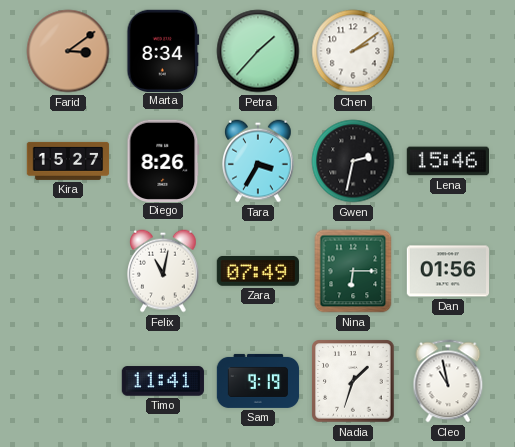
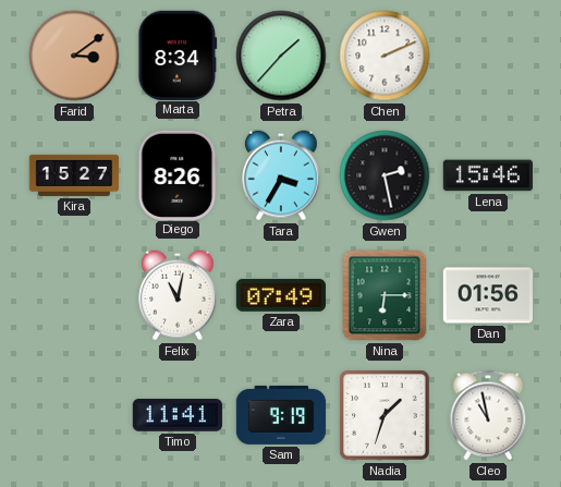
Chen: 2:09 -> 2:11
Gwen: 2:32 -> 2:28
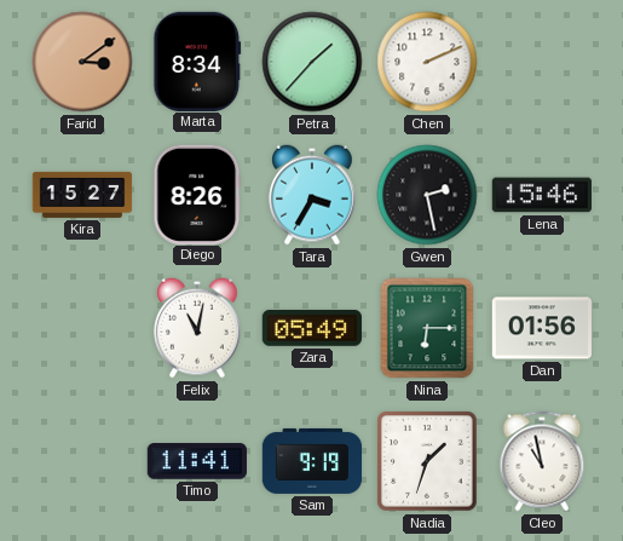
Zara: 07:49 -> 05:49
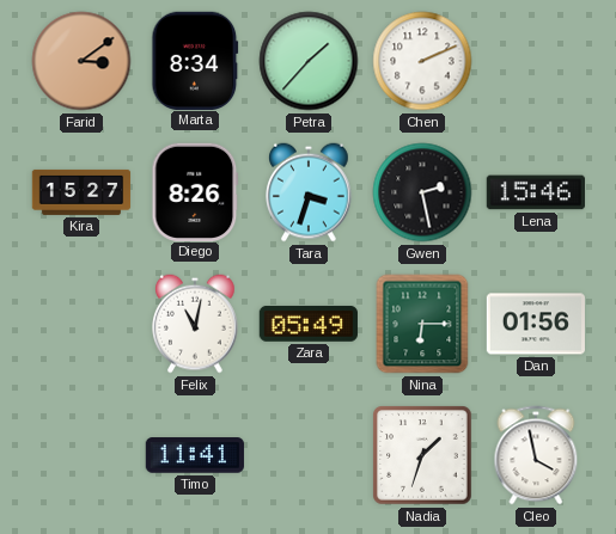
Tara: 3:35 -> 3:33
Sam: 9:19 -> none
Cleo: 10:58 -> 3:58
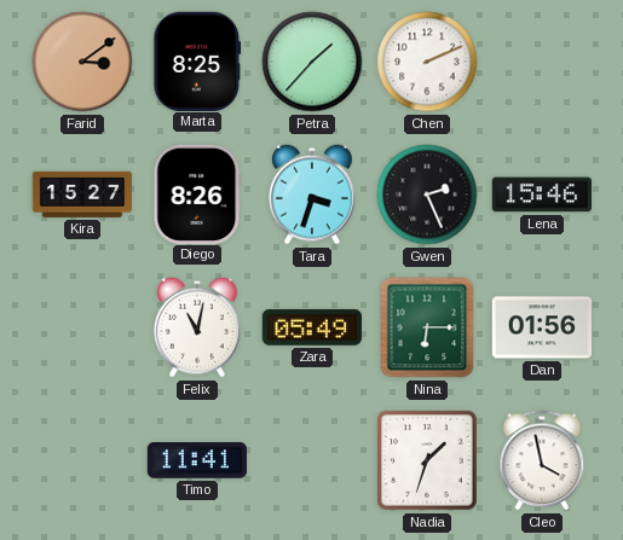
Marta: 8:34 -> 8:25
Gwen: 2:28 -> 2:26
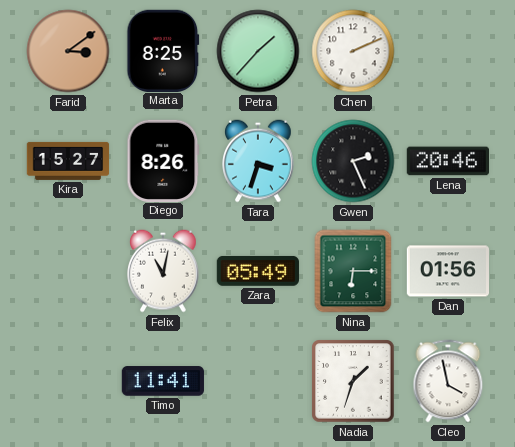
Lena: 15:46 -> 20:46
